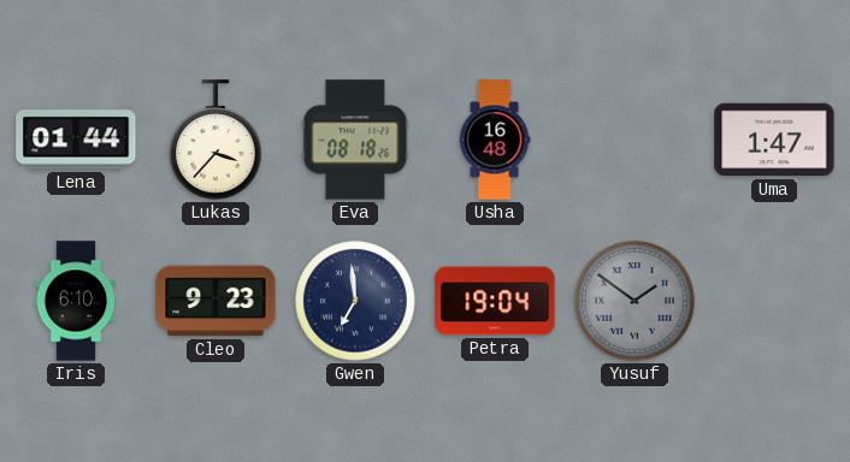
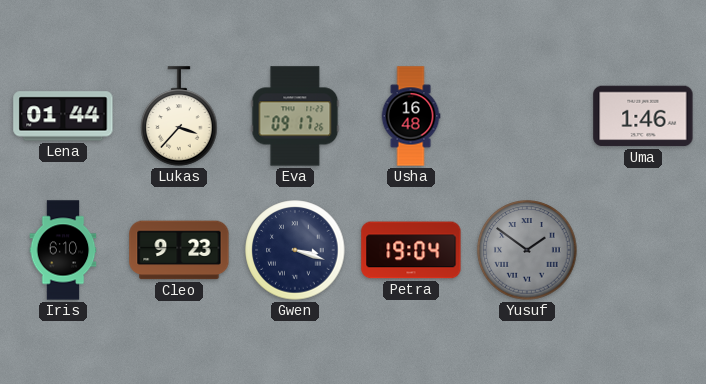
Eva: 08:18 -> 09:17
Uma: 1:47 -> 1:46
Gwen: 6:59 -> 3:18
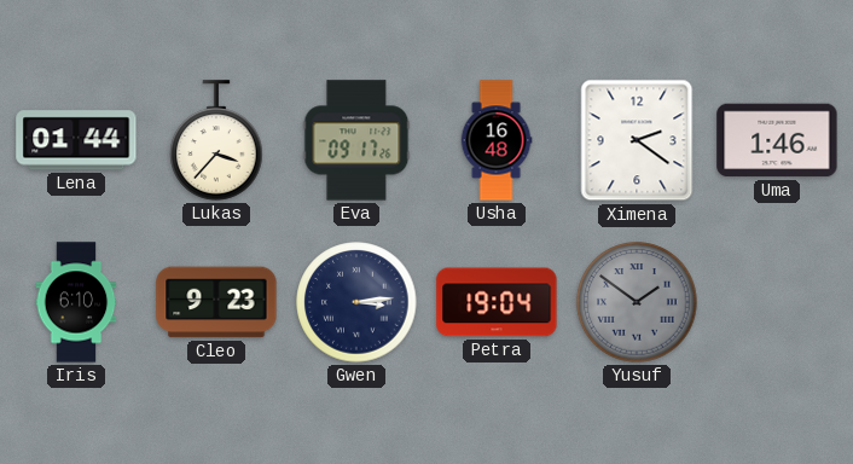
Ximena: none -> 2:21
Gwen: 3:18 -> 3:14
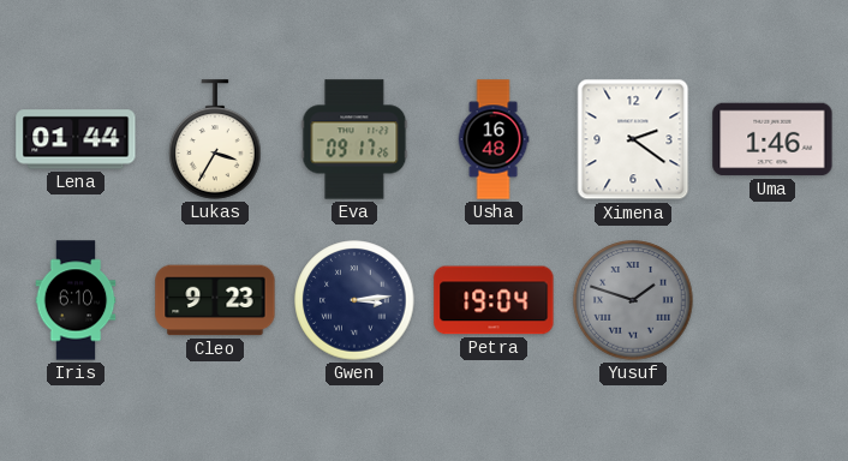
Lukas: 3:37 -> 3:35
Yusuf: 1:51 -> 1:48
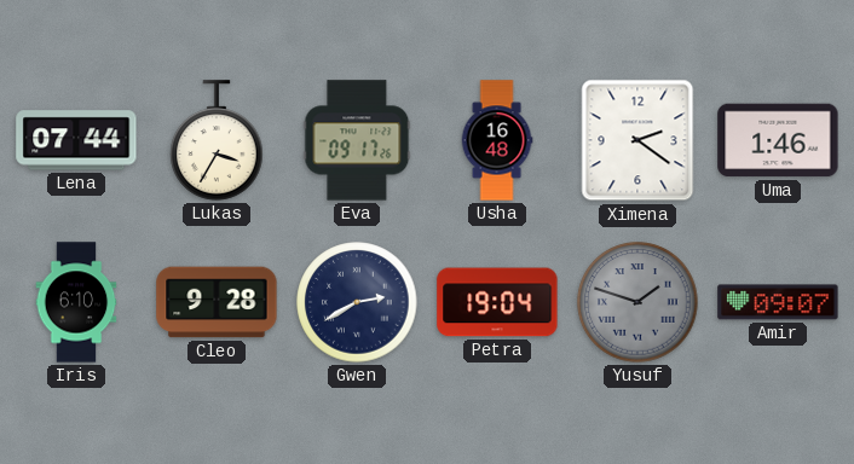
Lena: 01:44 -> 07:44
Cleo: 9:23 -> 9:28
Gwen: 3:14 -> 2:40
Amir: none -> 09:07
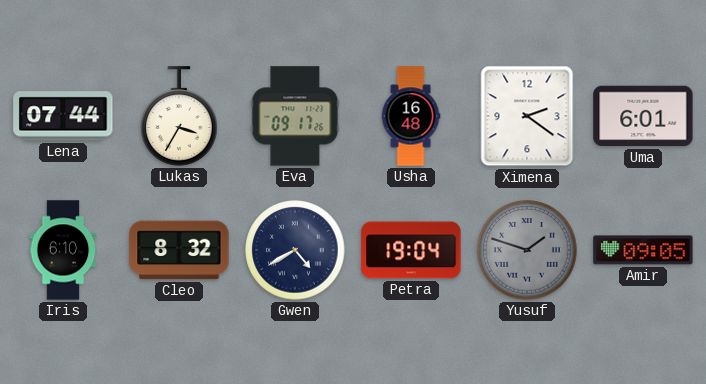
Uma: 1:46 -> 6:01
Cleo: 9:28 -> 8:32
Gwen: 2:40 -> 4:40
Amir: 09:07 -> 09:05
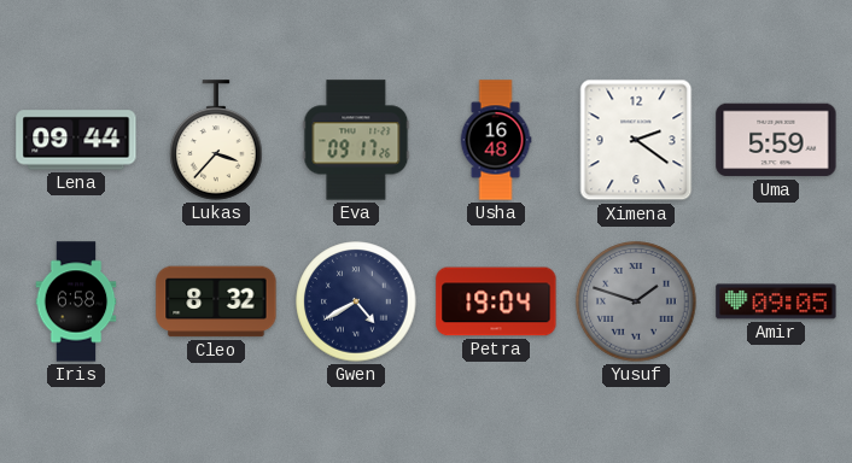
Lena: 07:44 -> 09:44
Lukas: 3:35 -> 3:37
Uma: 6:01 -> 5:59
Iris: 6:10 -> 6:58
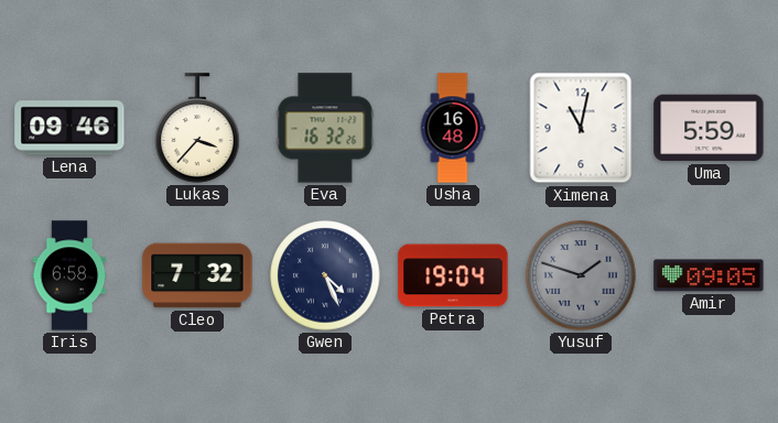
Lena: 09:44 -> 09:46
Eva: 09:17 -> 16:32
Ximena: 2:21 -> 11:02
Cleo: 8:32 -> 7:32
Gwen: 4:40 -> 4:26
